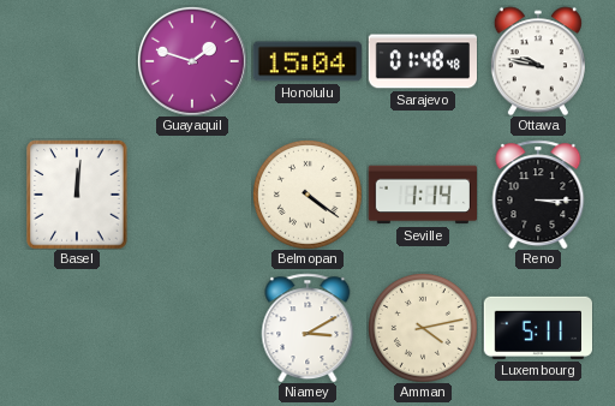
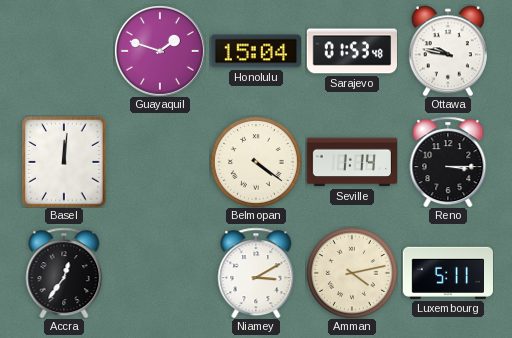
Sarajevo: 01:48 -> 01:53
Accra: none -> 12:36
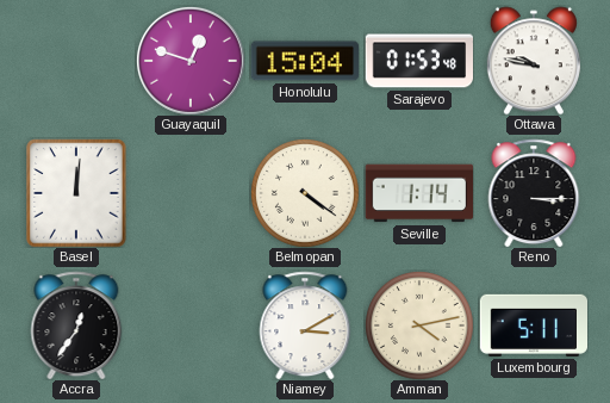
Guayaquil: 1:48 -> 12:48
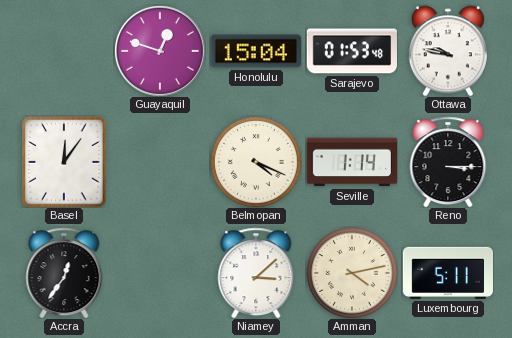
Basel: 12:01 -> 12:06
Belmopan: 4:21 -> 4:19
Niamey: 3:10 -> 3:08
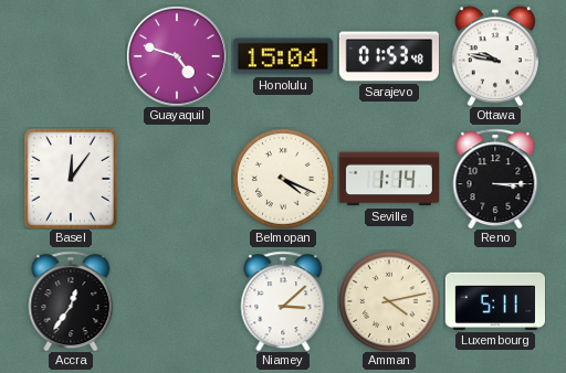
Guayaquil: 12:48 -> 4:48
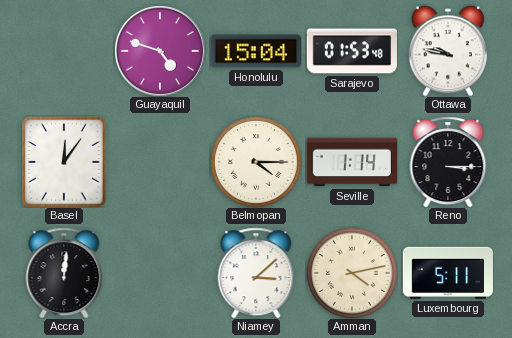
Belmopan: 4:19 -> 4:15
Accra: 12:36 -> 12:01
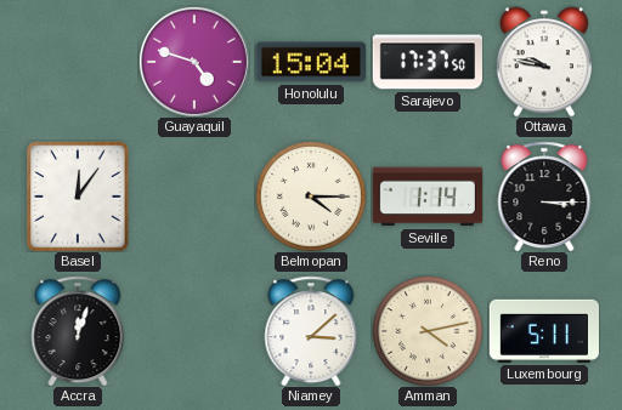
Sarajevo: 01:53 -> 17:37
Accra: 12:01 -> 12:03
